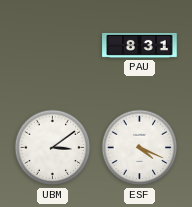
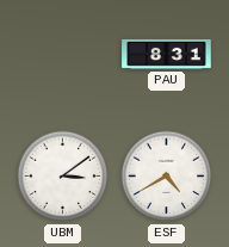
ESF: 4:19 -> 4:40
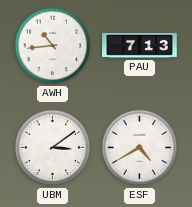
AWH: none -> 10:44
PAU: 8:31 -> 7:13
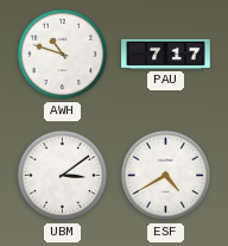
AWH: 10:44 -> 10:48
PAU: 7:13 -> 7:17
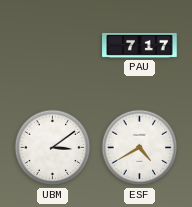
AWH: 10:48 -> none
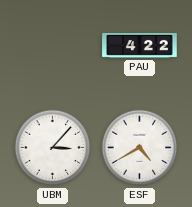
PAU: 7:17 -> 4:22
UBM: 3:09 -> 3:07
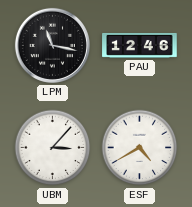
LPM: none -> 11:17
PAU: 4:22 -> 12:46
